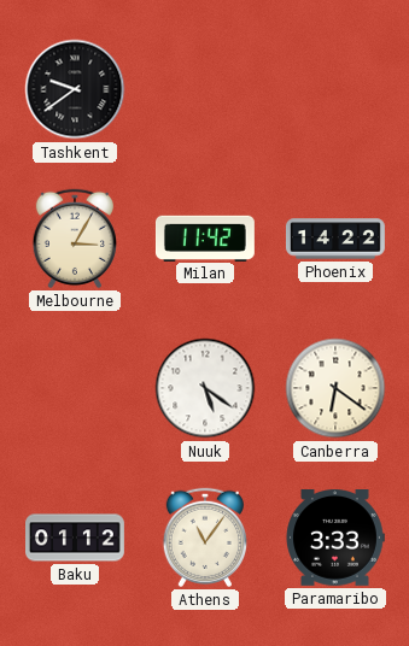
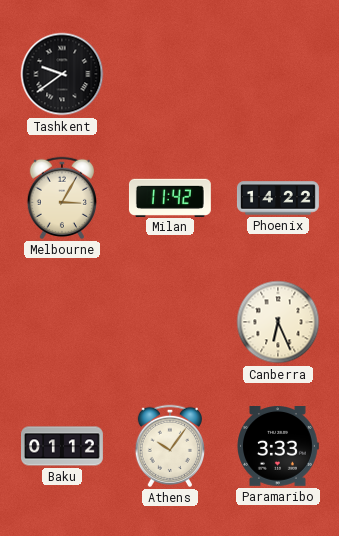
Nuuk: 5:21 -> none
Canberra: 6:21 -> 6:26
Athens: 11:06 -> 10:06
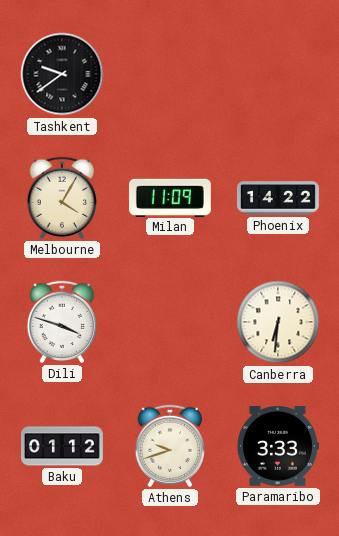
Melbourne: 3:05 -> 4:05
Milan: 11:42 -> 11:09
Dili: none -> 3:48
Canberra: 6:26 -> 6:31
Athens: 10:06 -> 9:42
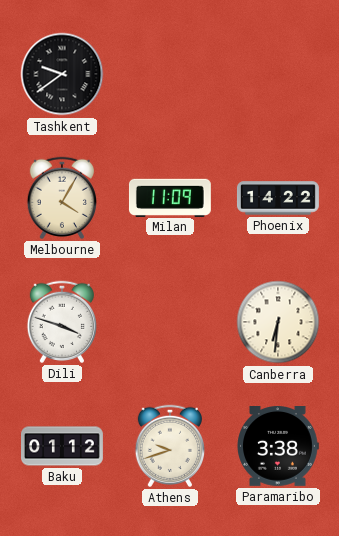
Paramaribo: 3:33 -> 3:38
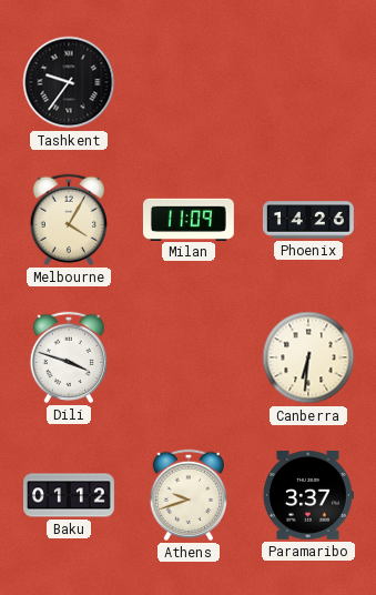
Tashkent: 9:39 -> 9:36
Phoenix: 14:22 -> 14:26
Paramaribo: 3:38 -> 3:37
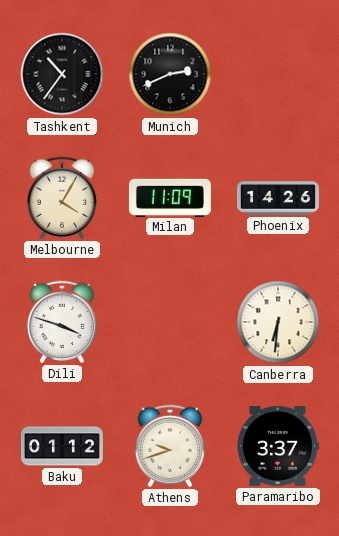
Tashkent: 9:36 -> 10:36
Munich: none -> 2:41
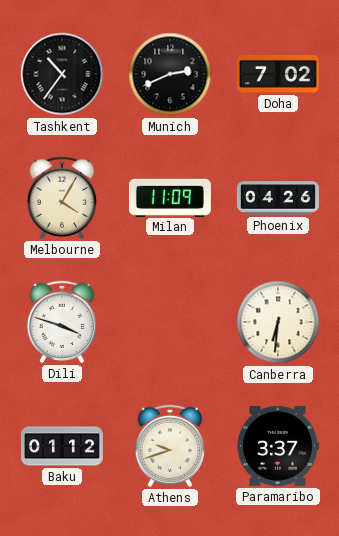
Doha: none -> 7:02
Phoenix: 14:26 -> 04:26
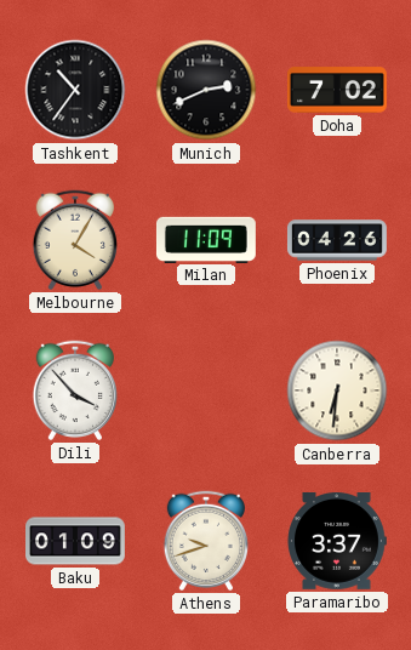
Dili: 3:48 -> 3:53
Baku: 01:12 -> 01:09
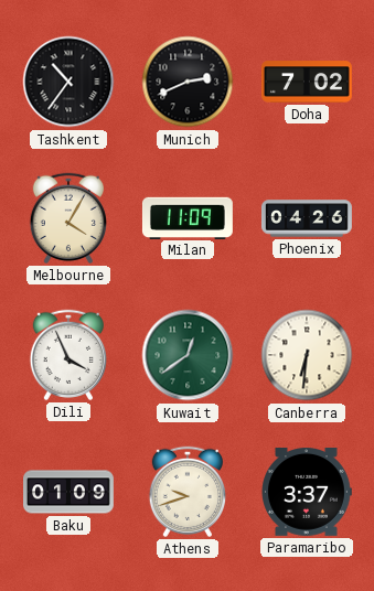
Dili: 3:53 -> 3:56
Kuwait: none -> 12:39
